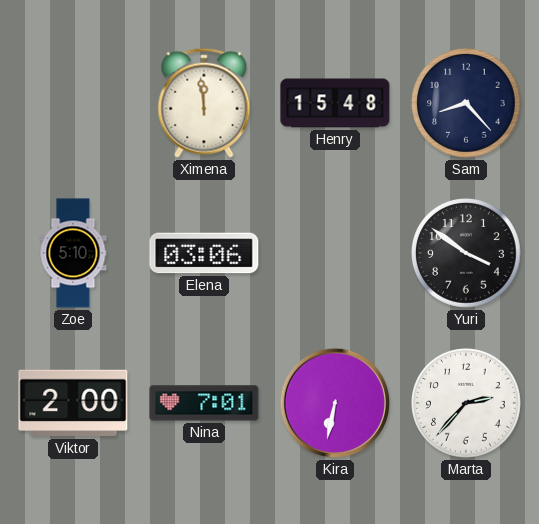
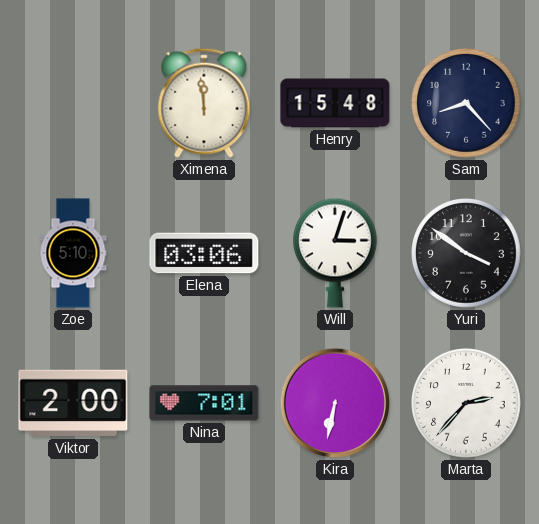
Will: none -> 3:03
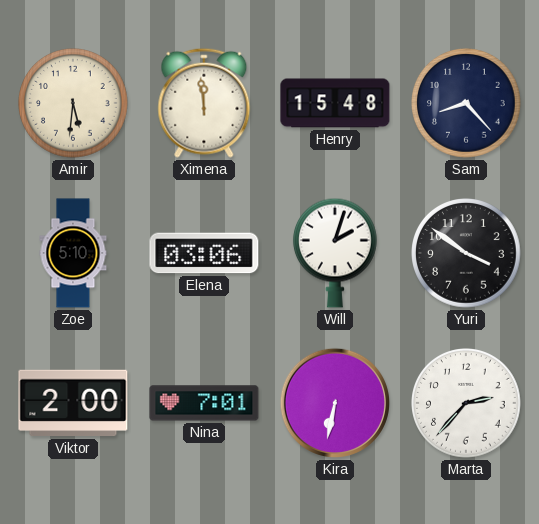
Amir: none -> 5:31
Will: 3:03 -> 2:03
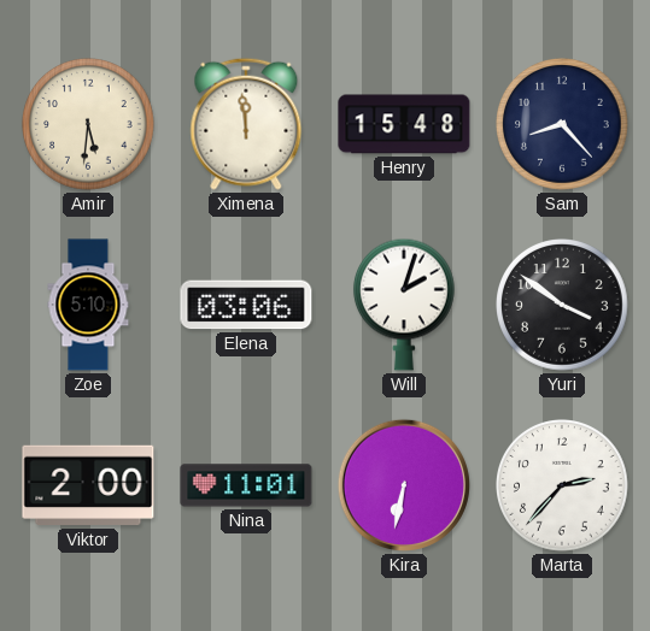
Nina: 7:01 -> 11:01
